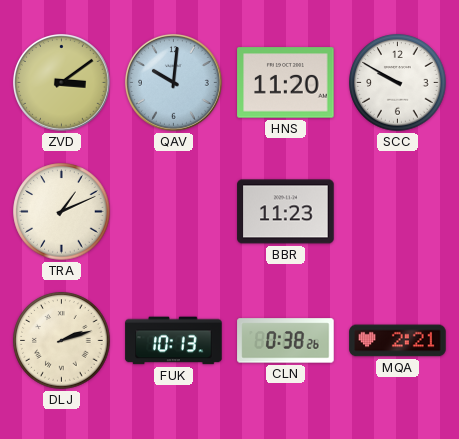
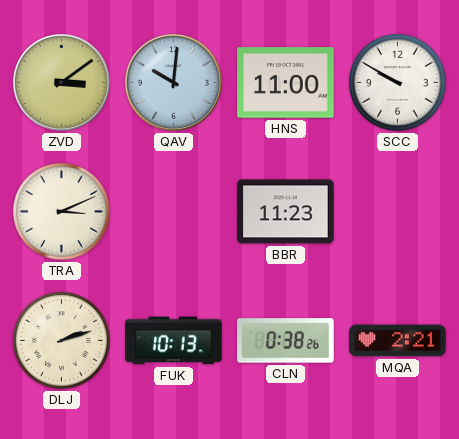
HNS: 11:20 -> 11:00
TRA: 1:11 -> 3:11
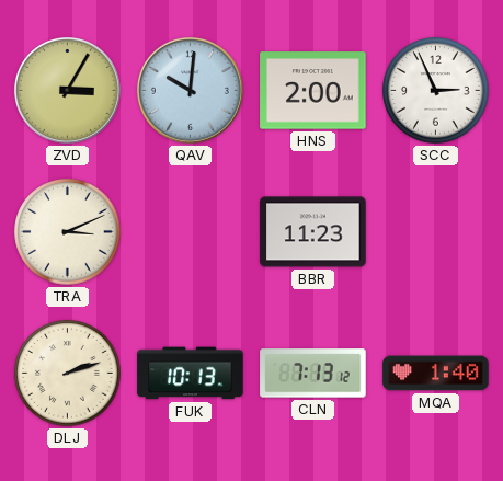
ZVD: 3:09 -> 3:05
HNS: 11:00 -> 2:00
SCC: 9:50 -> 2:56
CLN: 0:38 -> 7:13
MQA: 2:21 -> 1:40
